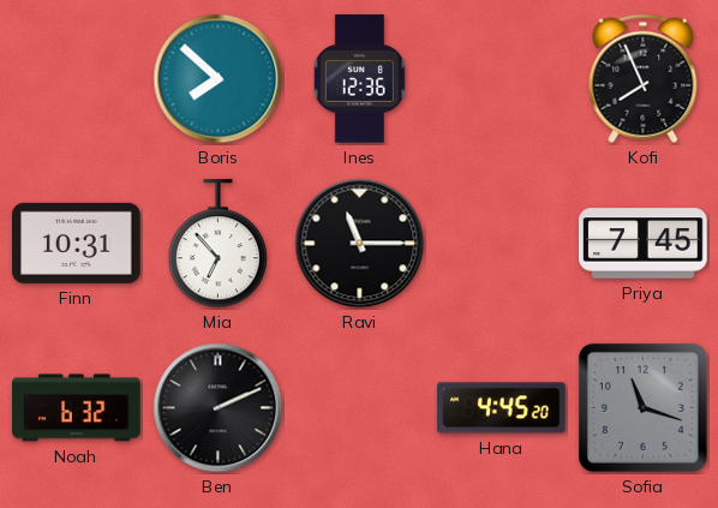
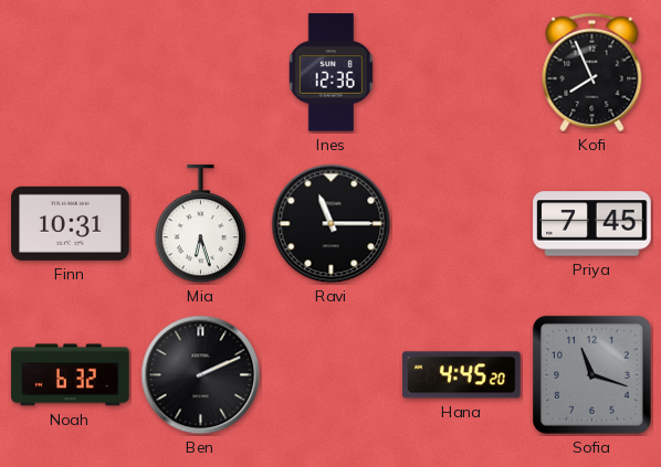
Boris: 7:52 -> none
Mia: 6:53 -> 6:27
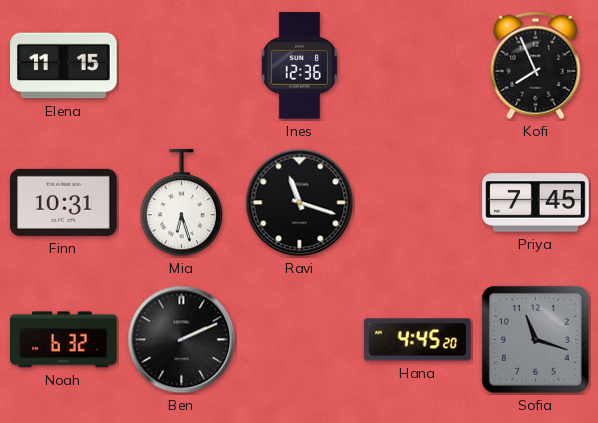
Elena: none -> 11:15
Ravi: 11:15 -> 11:18
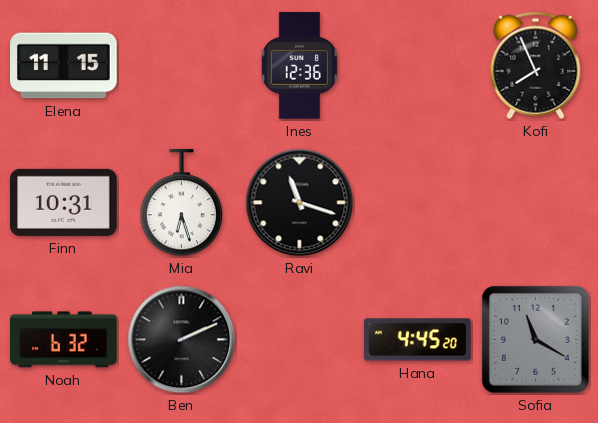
Priya: 7:45 -> none
Sofia: 11:18 -> 11:20
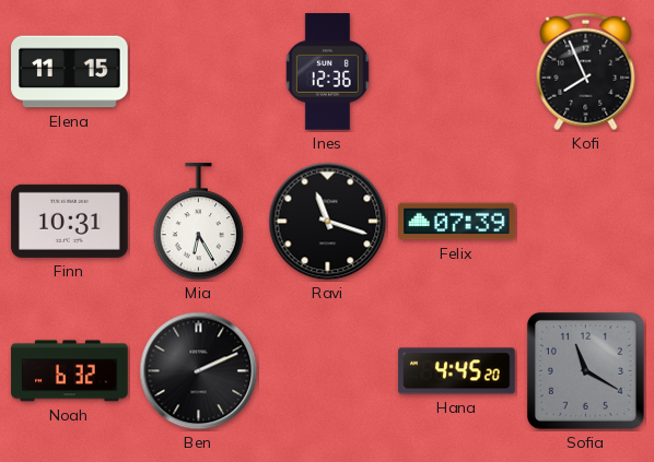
Mia: 6:27 -> 6:25
Felix: none -> 07:39
